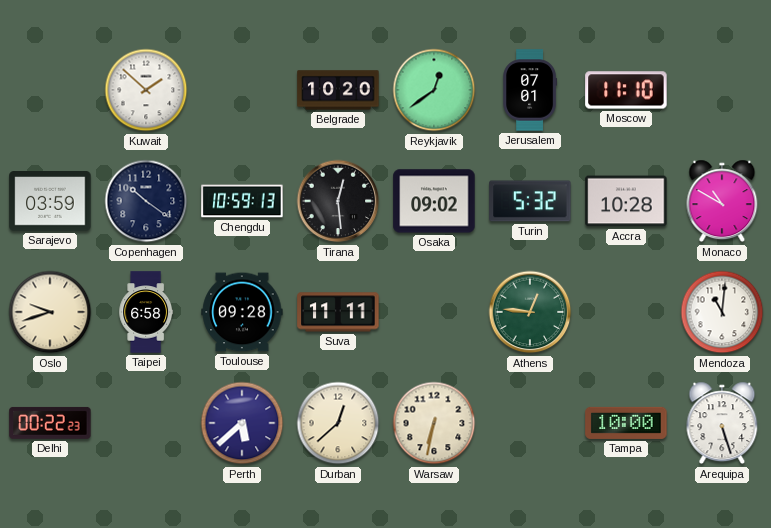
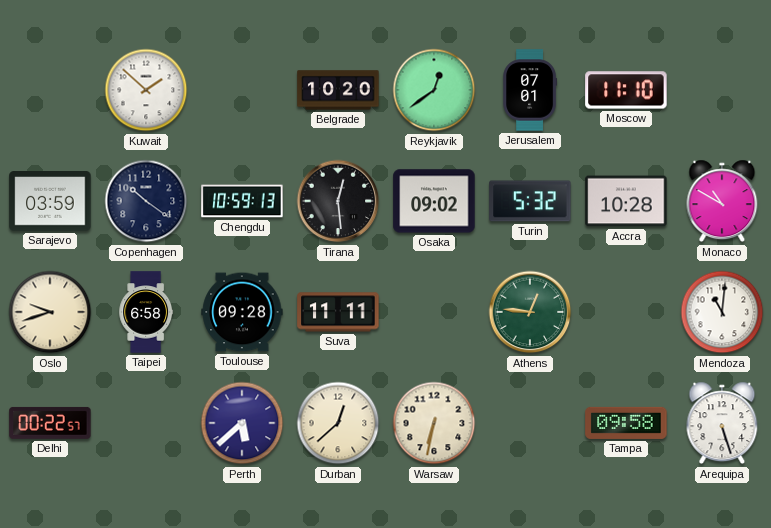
Delhi: 00:22:23 -> 00:22:57
Tampa: 10:00 -> 09:58
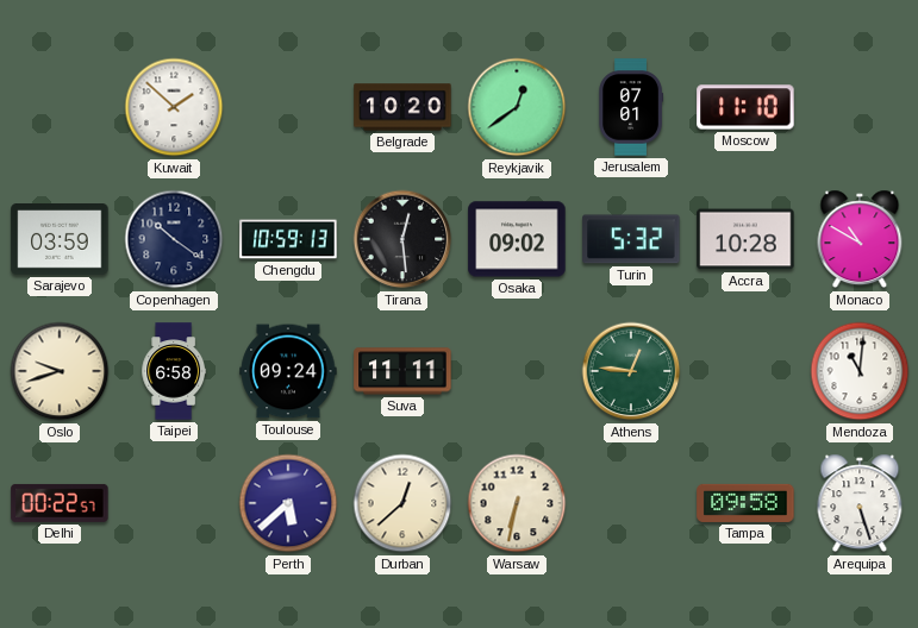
Toulouse: 09:28 -> 09:24
